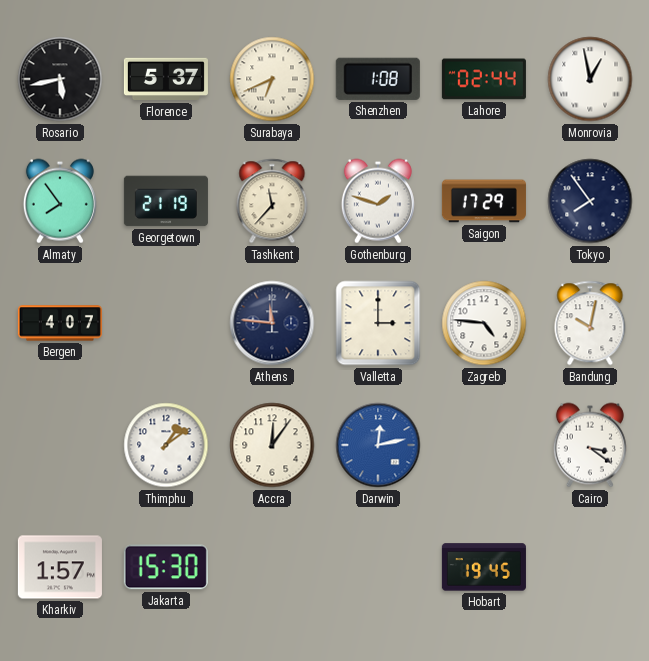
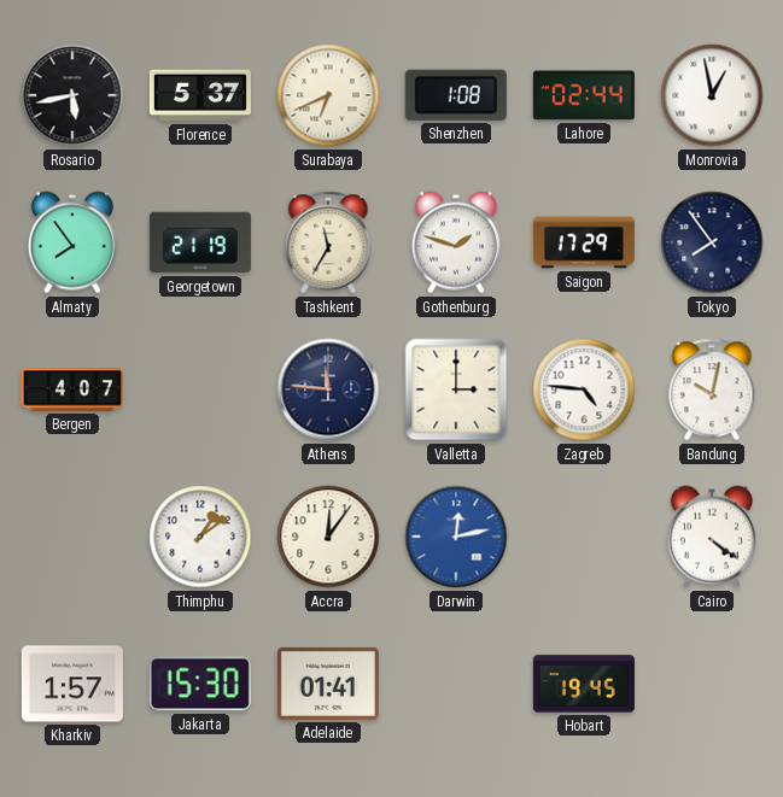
Tashkent: 11:37 -> 11:35
Cairo: 3:21 -> 4:21
Adelaide: none -> 01:41
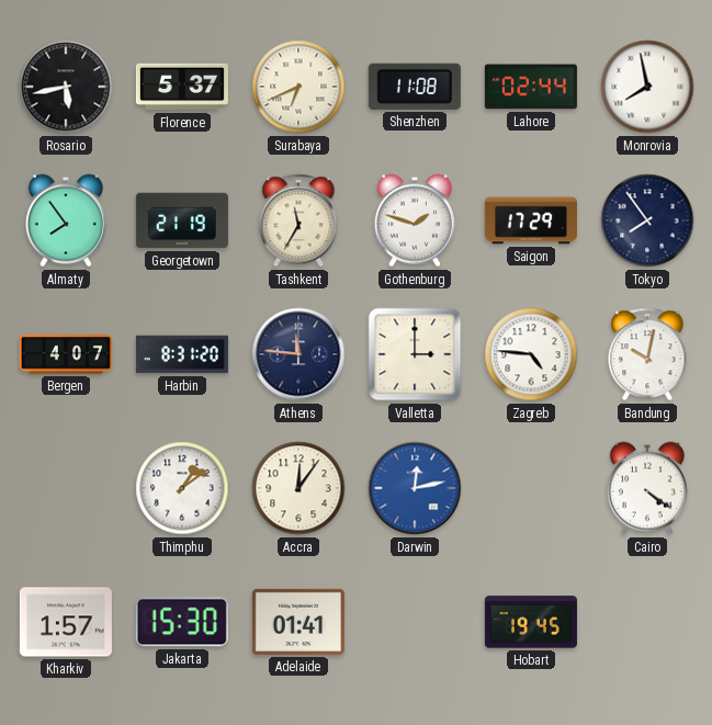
Shenzhen: 1:08 -> 11:08
Monrovia: 12:58 -> 7:58
Harbin: none -> 8:31
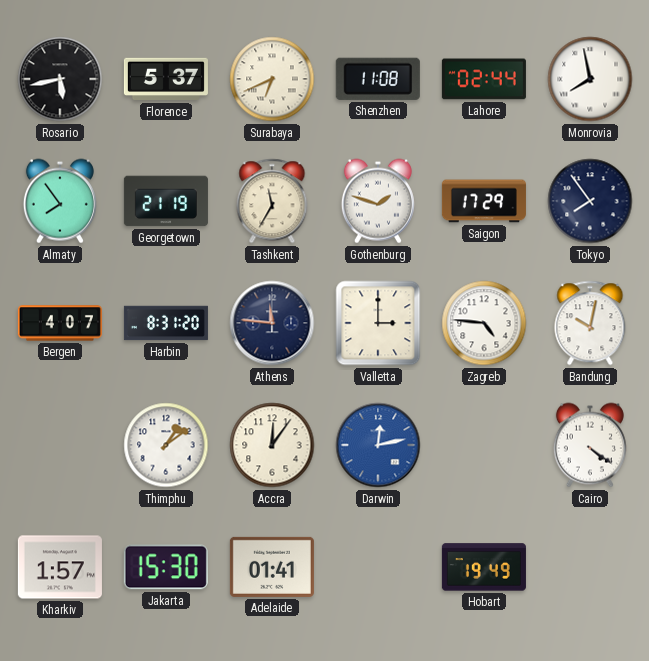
Hobart: 19:45 -> 19:49
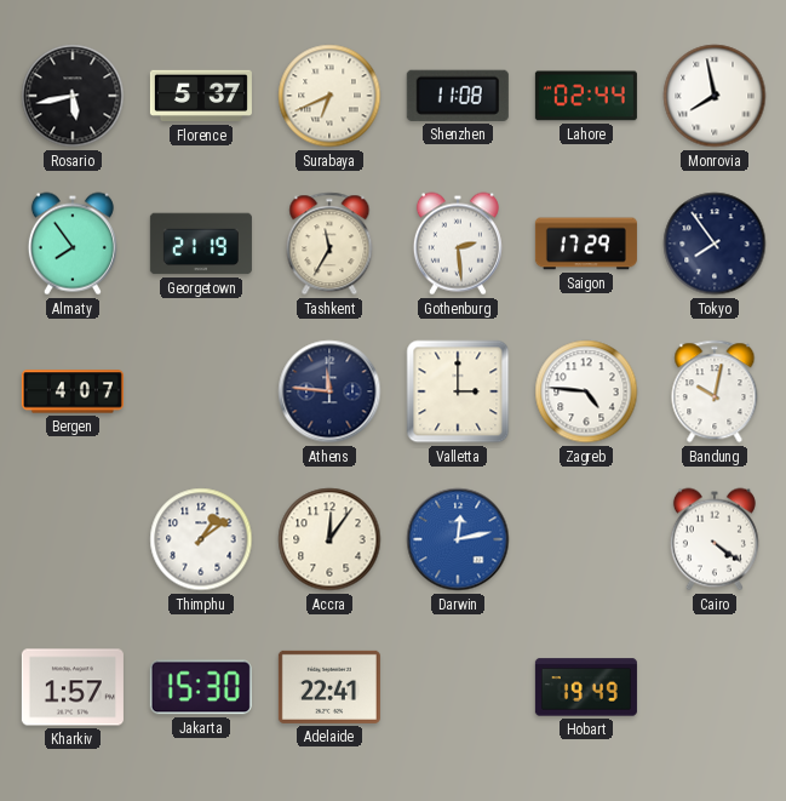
Gothenburg: 1:48 -> 2:29
Harbin: 8:31 -> none
Adelaide: 01:41 -> 22:41
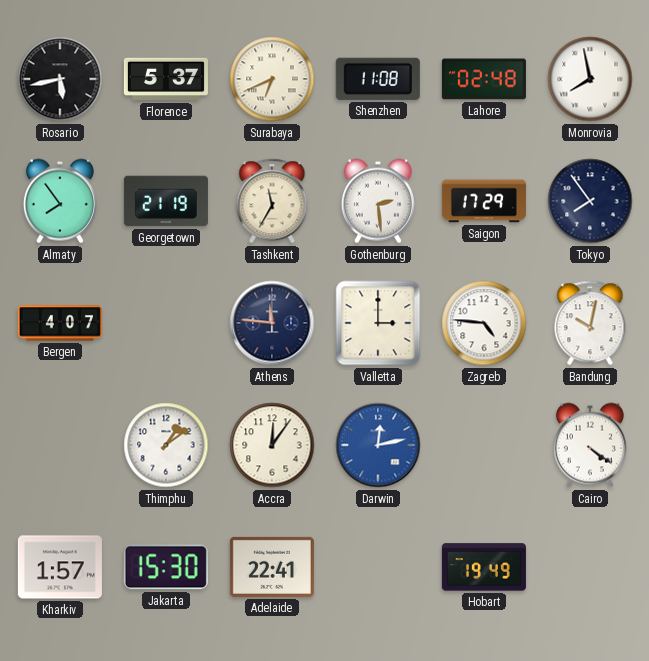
Lahore: 02:44 -> 02:48
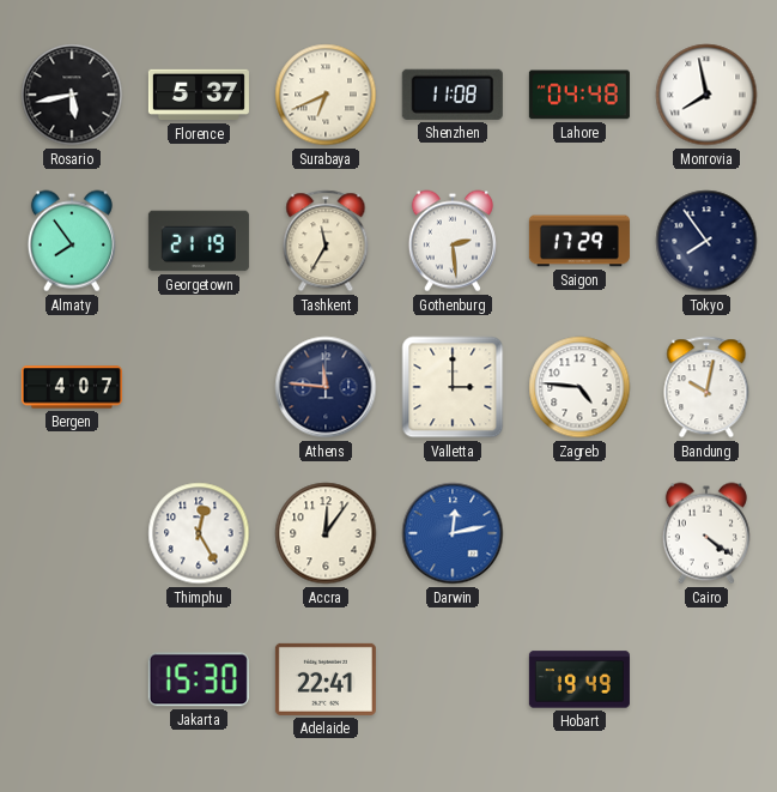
Lahore: 02:48 -> 04:48
Thimphu: 1:09 -> 12:25
Kharkiv: 1:57 -> none
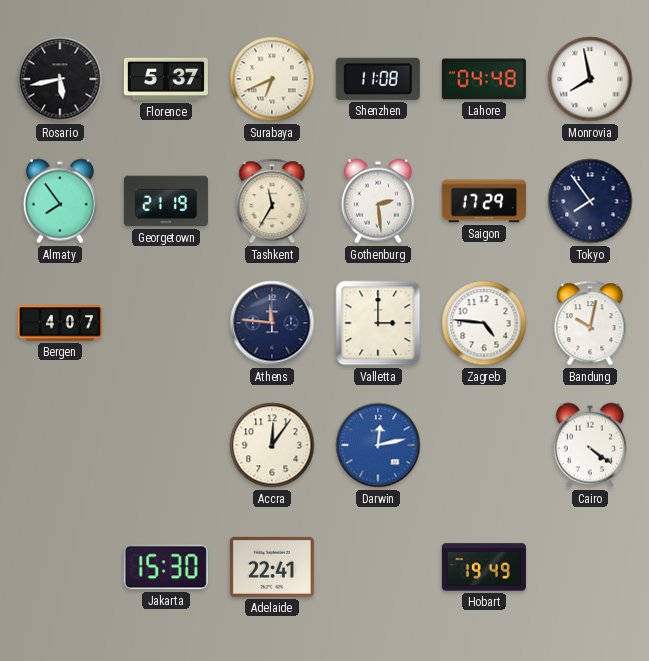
Thimphu: 12:25 -> none
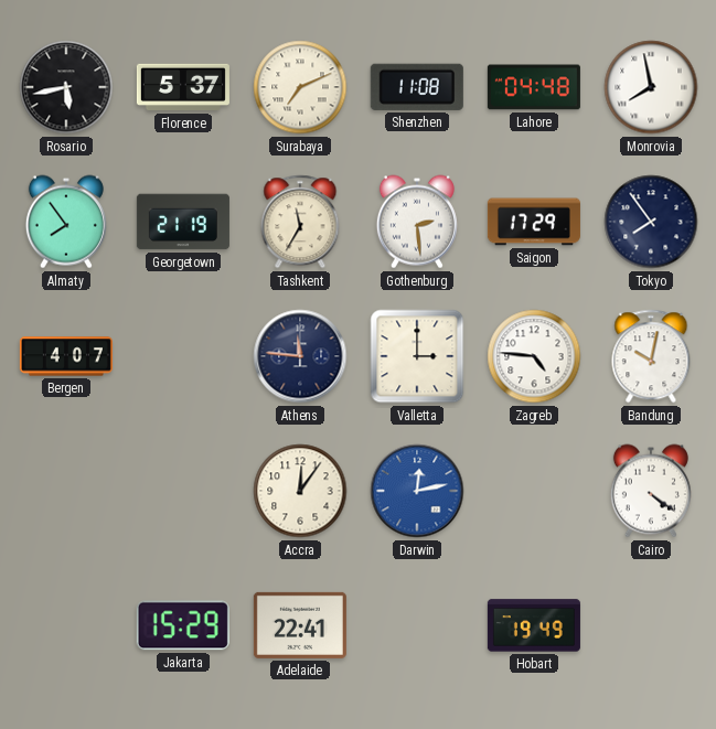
Surabaya: 6:41 -> 7:11
Jakarta: 15:30 -> 15:29
